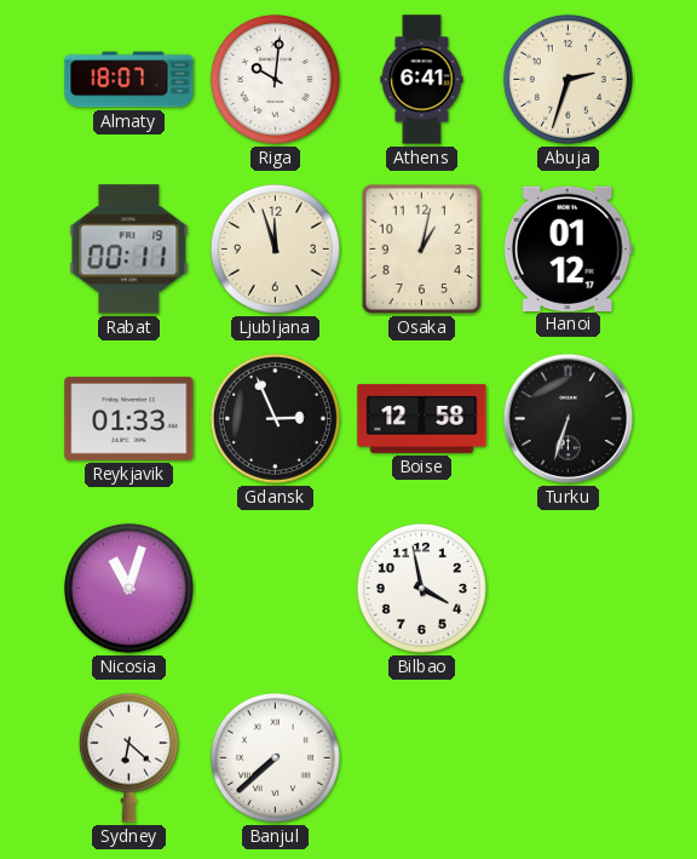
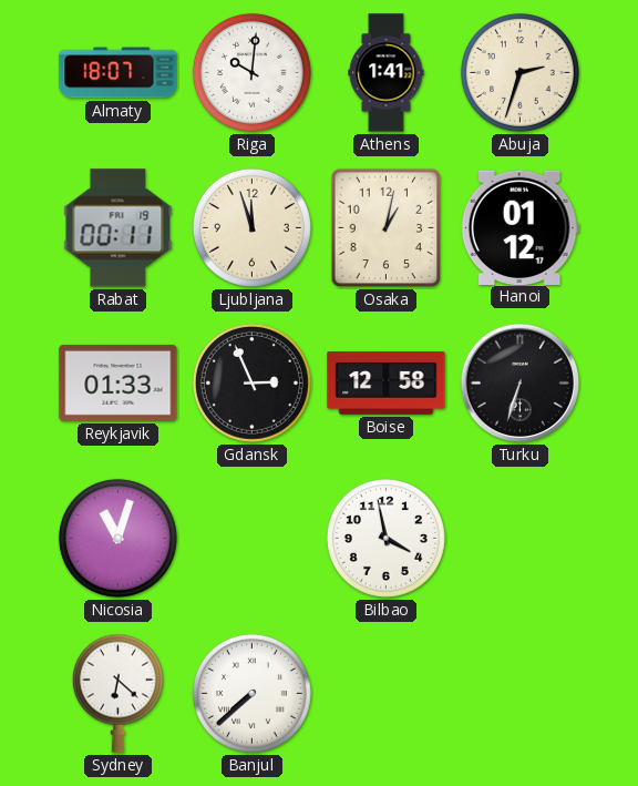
Athens: 6:41 -> 1:41
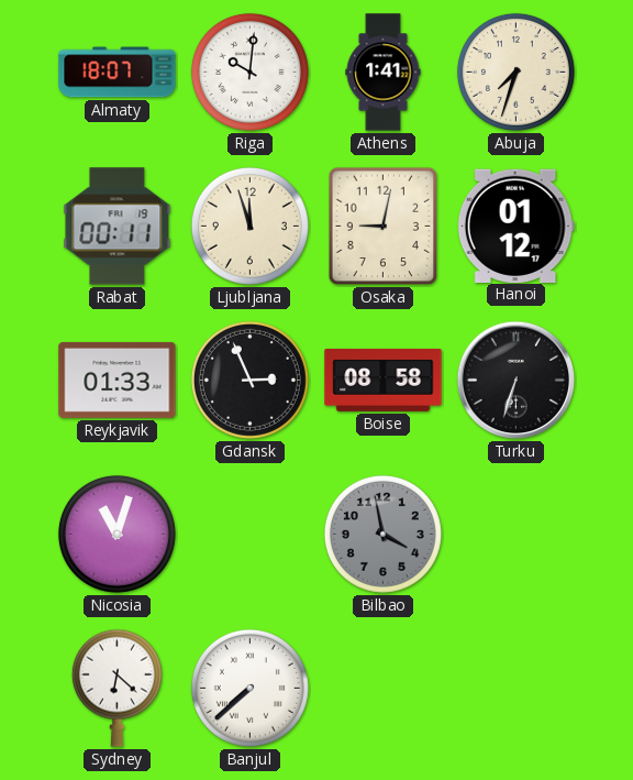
Abuja: 2:33 -> 7:33
Osaka: 1:02 -> 9:02
Boise: 12:58 -> 08:58
Bilbao dial: white -> grey
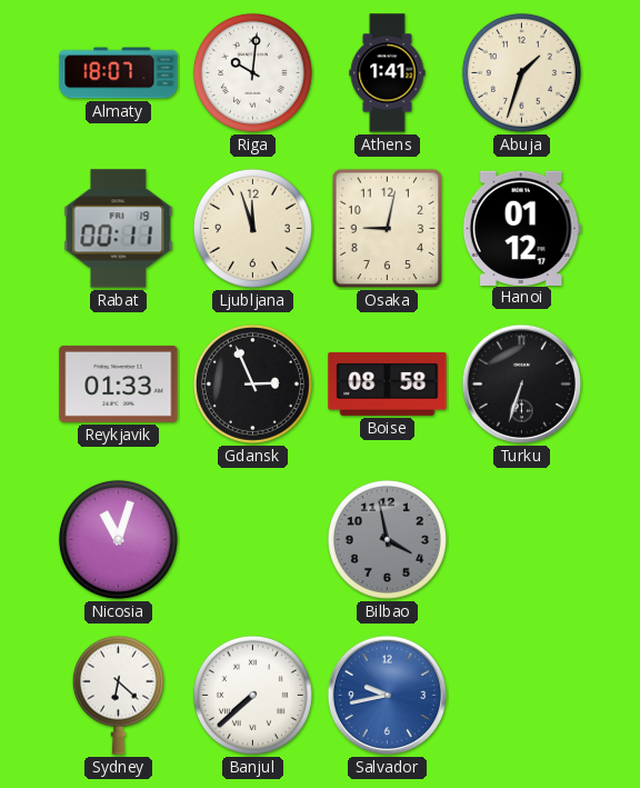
Abuja: 7:33 -> 1:33
Salvador: none -> 9:43
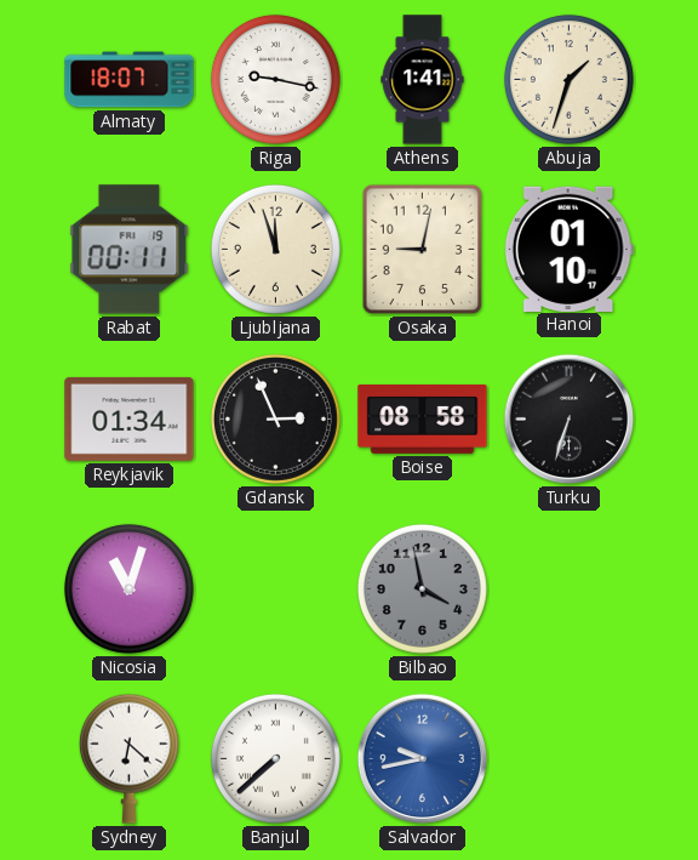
Riga: 10:01 -> 9:17
Hanoi: 01:12 -> 01:10
Reykjavik: 01:33 -> 01:34
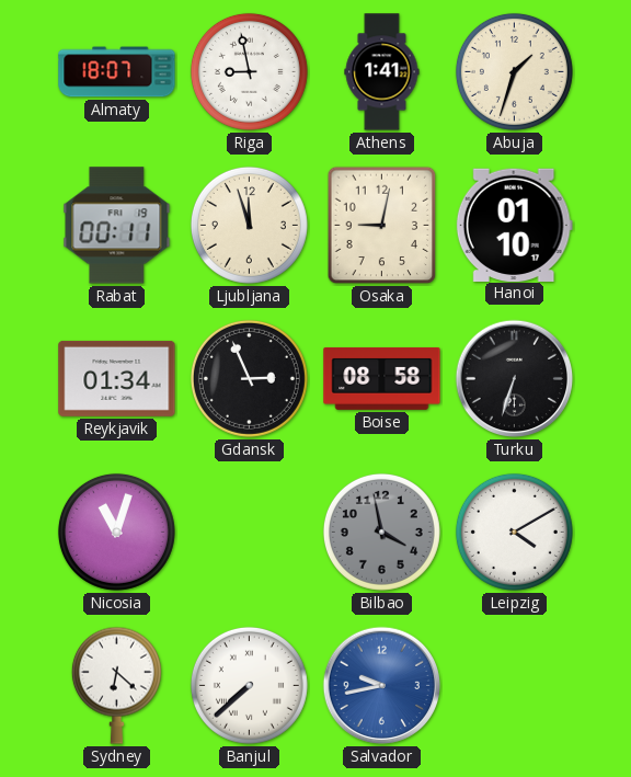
Riga: 9:17 -> 8:58
Leipzig: none -> 4:10
